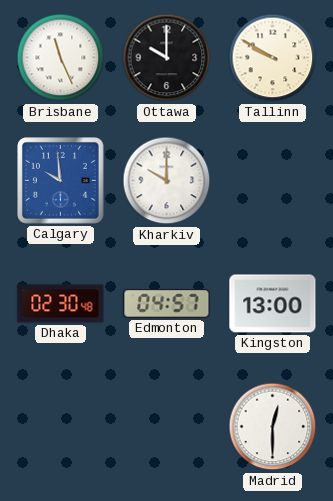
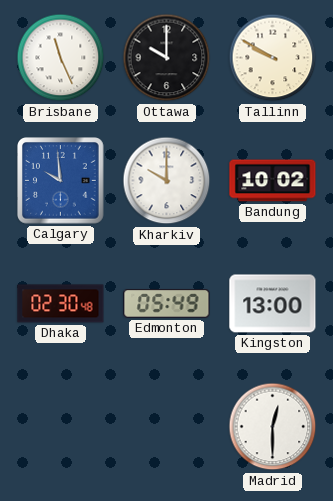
Bandung: none -> 10:02
Edmonton: 04:57 -> 05:49
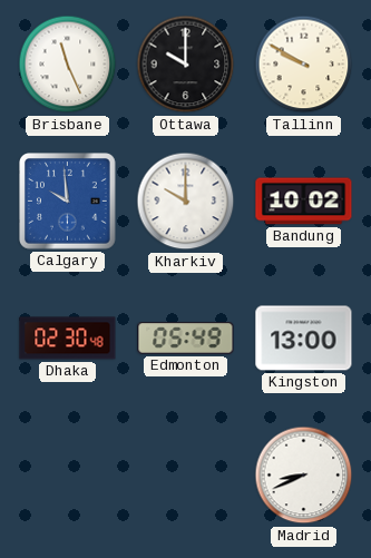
Madrid: 12:30 -> 8:41
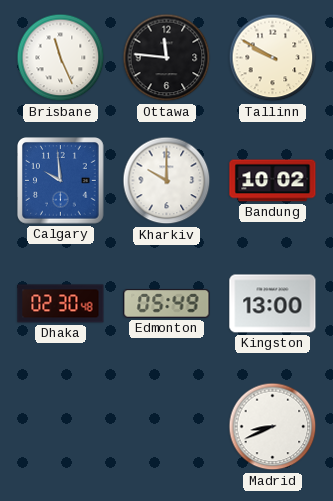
Ottawa: 10:00 -> 11:46
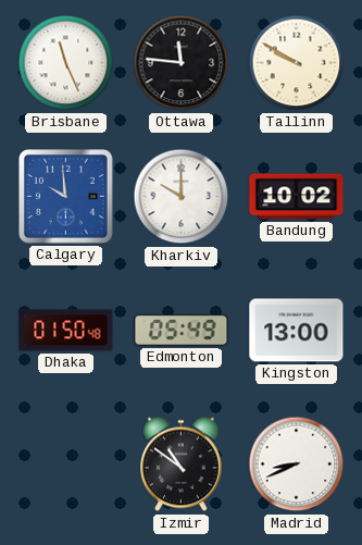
Dhaka: 02:30 -> 01:50
Izmir: none -> 10:51
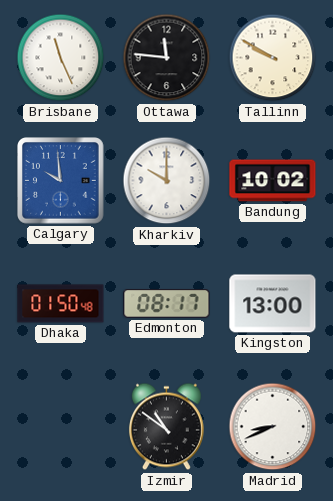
Edmonton: 05:49 -> 08:17
